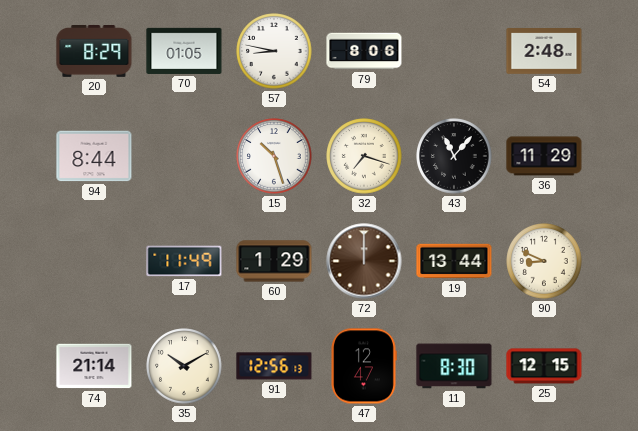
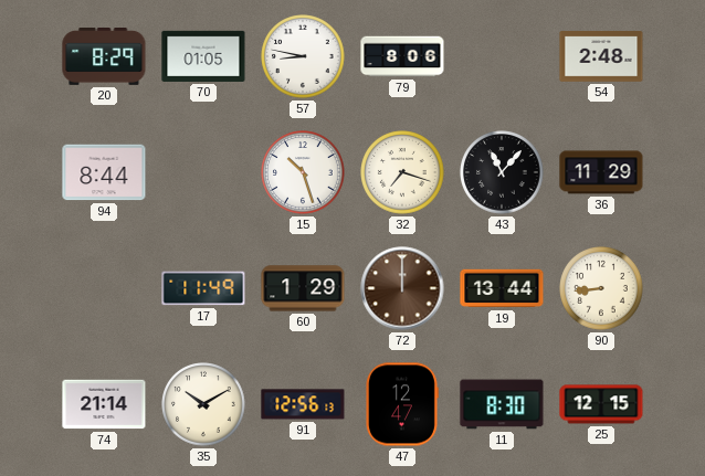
90: 8:49 -> 8:44
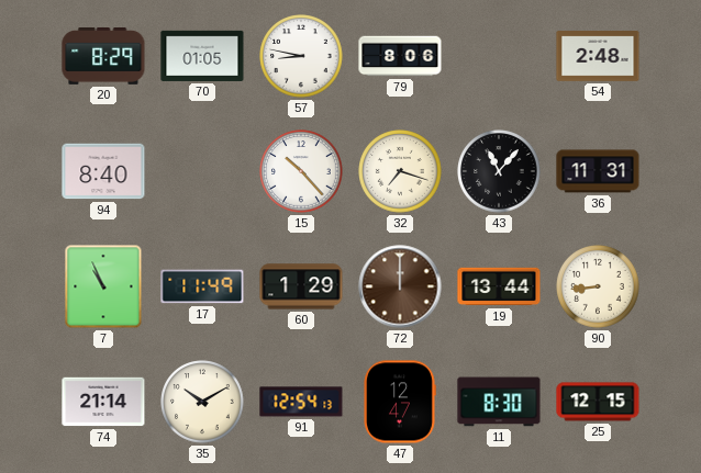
94: 8:44 -> 8:40
15: 10:27 -> 10:23
36: 11:29 -> 11:31
7: none -> 10:56
91: 12:56 -> 12:54
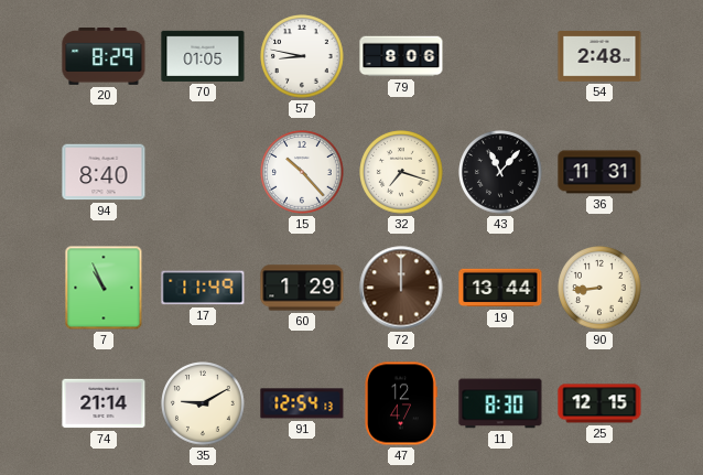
35: 10:10 -> 9:10
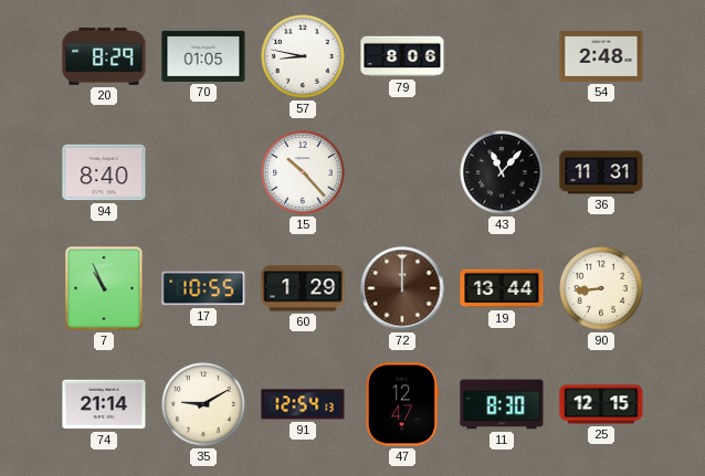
32: 7:18 -> none
17: 11:49 -> 10:55
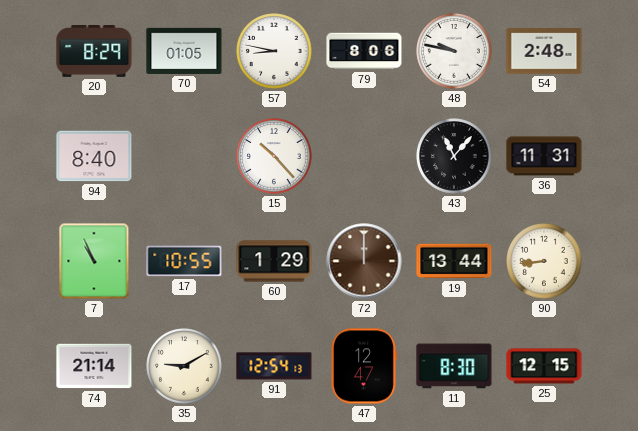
48: none -> 9:47
